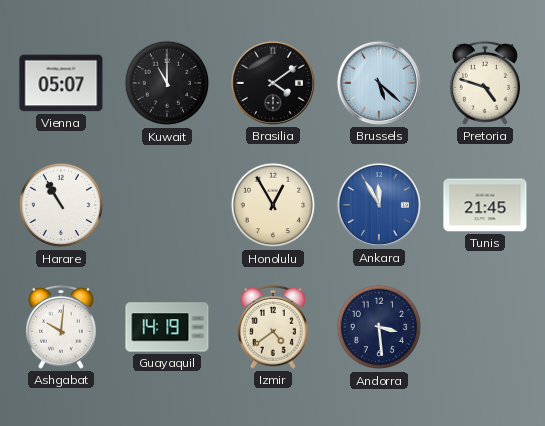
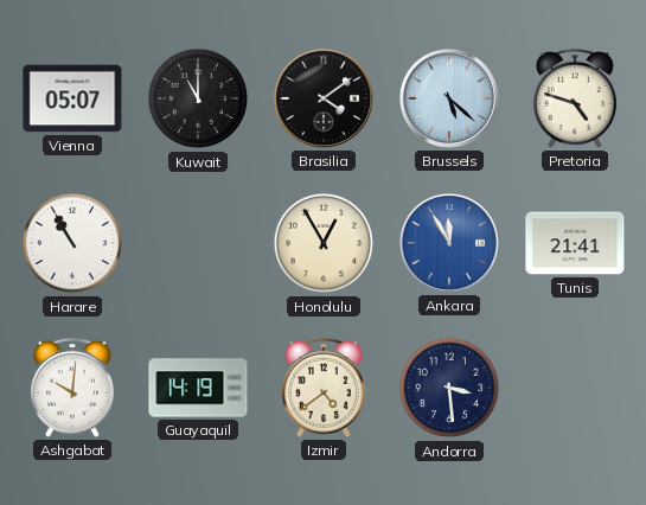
Tunis: 21:45 -> 21:41
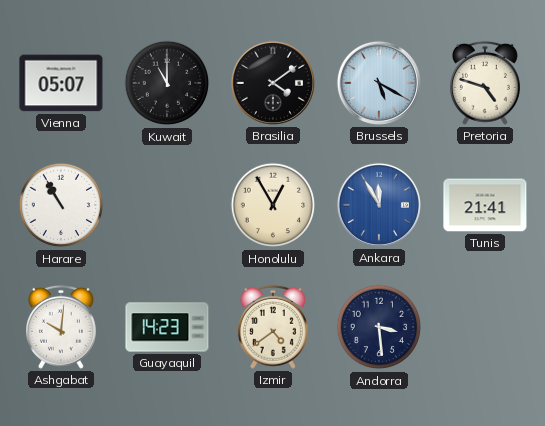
Brussels: 5:22 -> 5:20
Guayaquil: 14:19 -> 14:23
